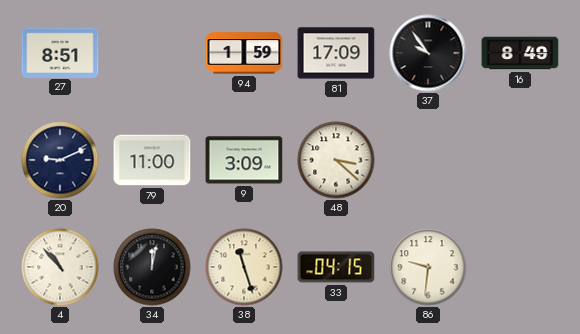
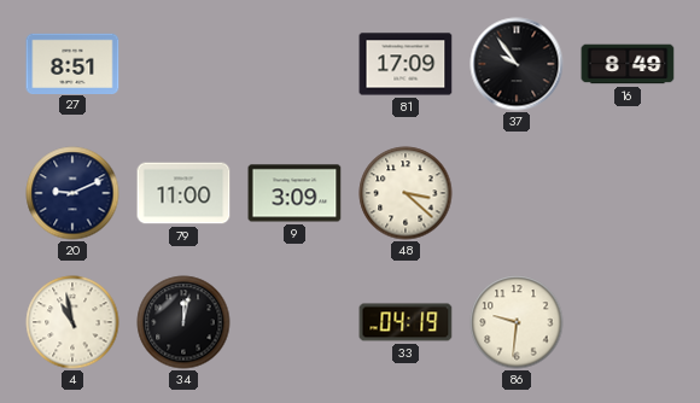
94: 1:59 -> none
4: 10:53 -> 10:58
38: 11:27 -> none
33: 04:15 -> 04:19
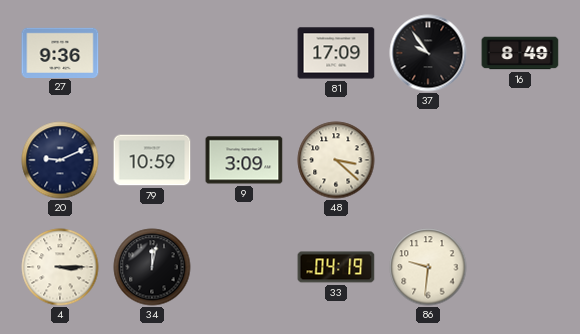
27: 8:51 -> 9:36
79: 11:00 -> 10:59
4: 10:58 -> 3:15
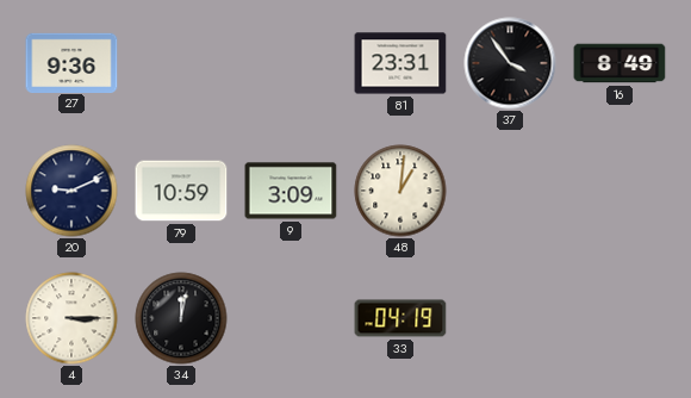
81: 17:09 -> 23:31
37: 9:54 -> 3:54
48: 3:22 -> 1:01
86: 9:31 -> none
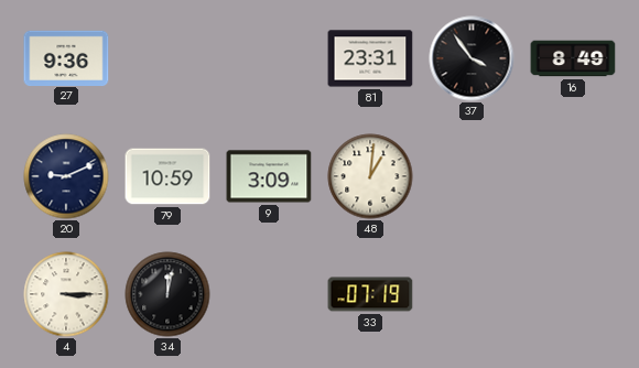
33: 04:19 -> 07:19
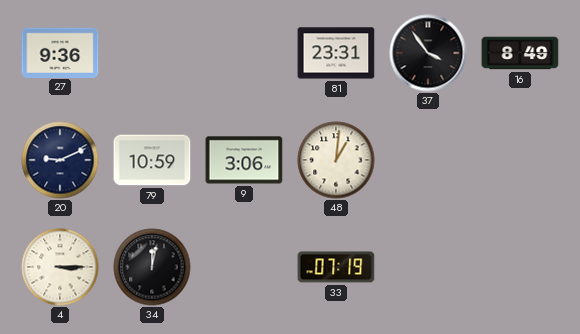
9: 3:09 -> 3:06
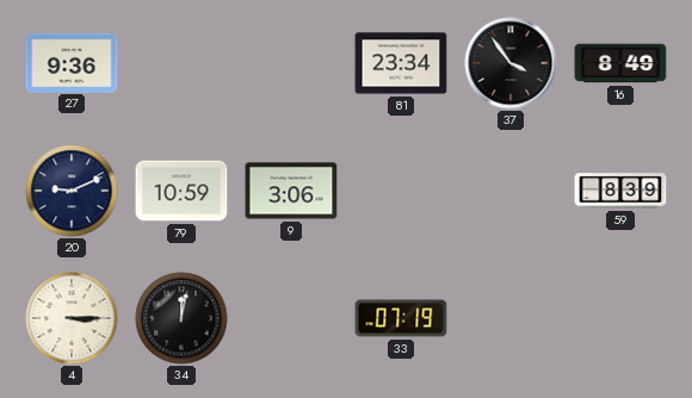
81: 23:31 -> 23:34
48: 1:01 -> none
59: none -> 8:39
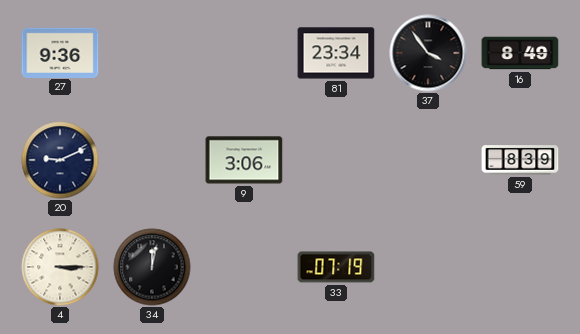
79: 10:59 -> none
